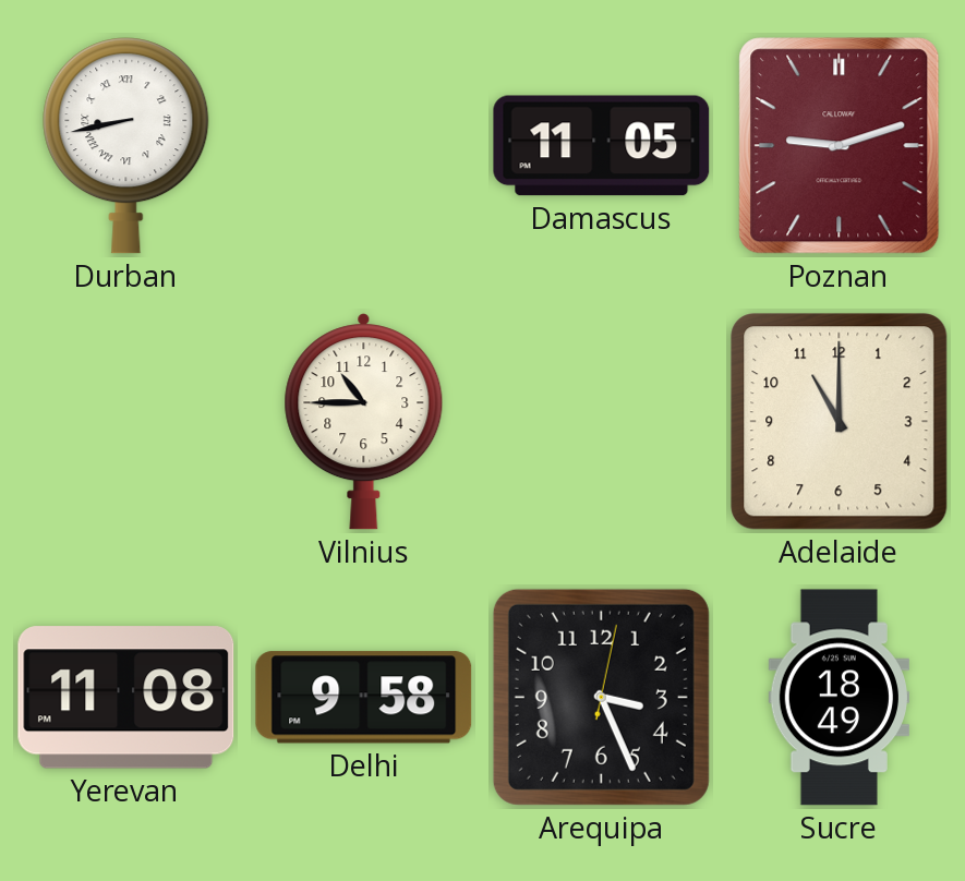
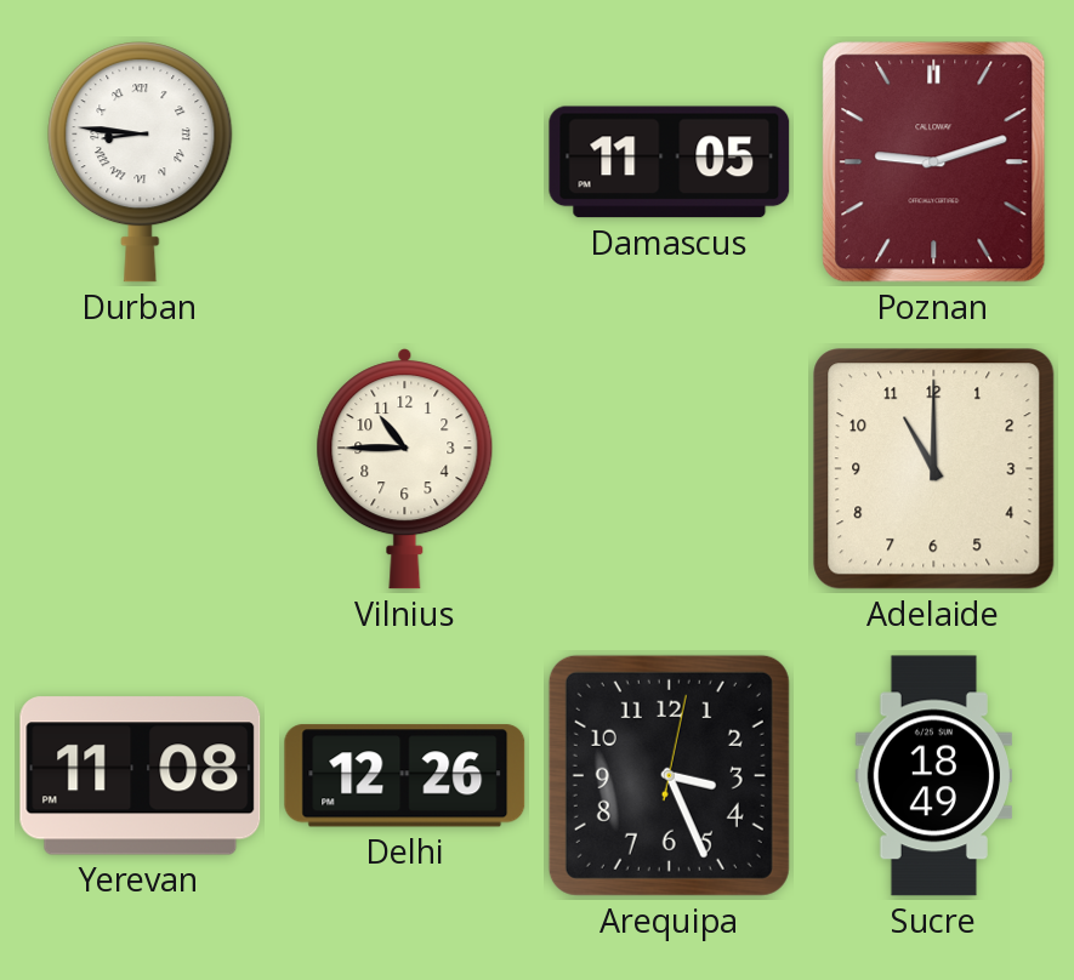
Durban: 8:43 -> 8:46
Delhi: 9:58 -> 12:26
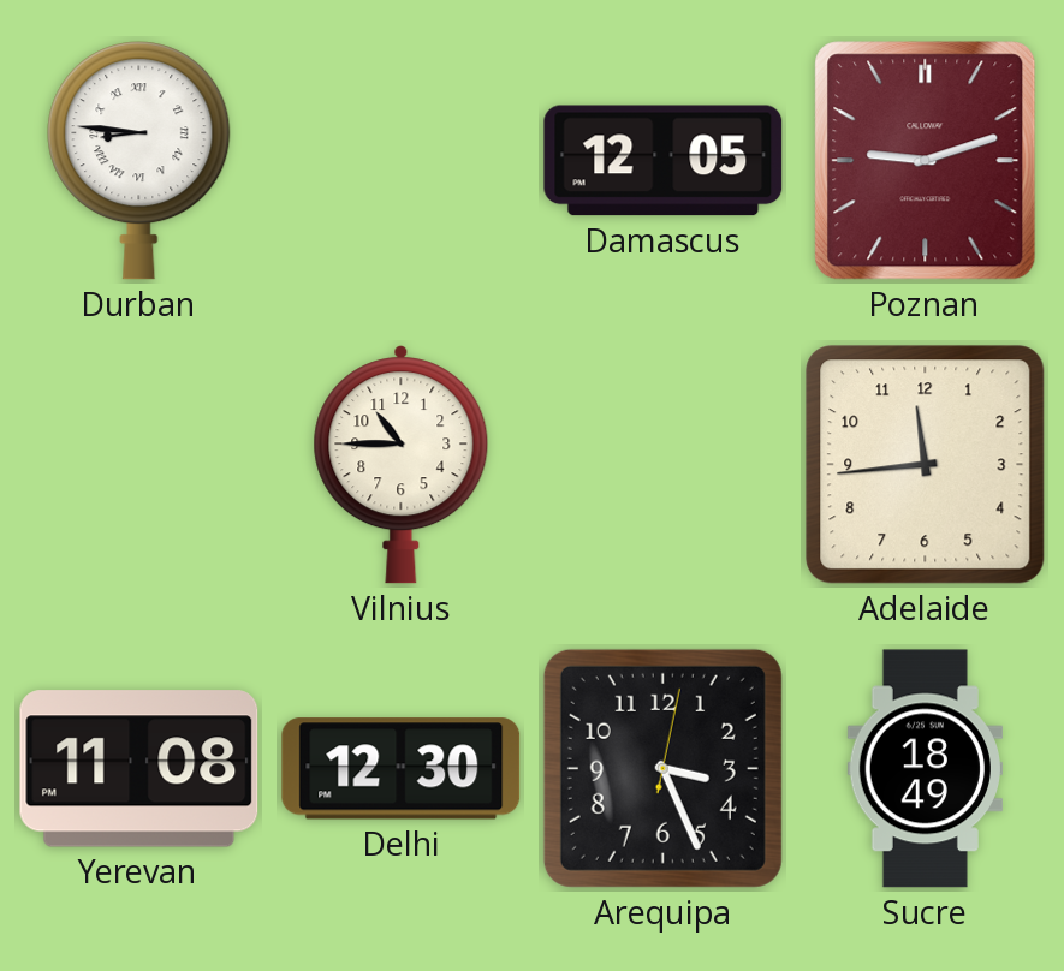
Damascus: 11:05 -> 12:05
Adelaide: 11:00 -> 11:44
Delhi: 12:26 -> 12:30
